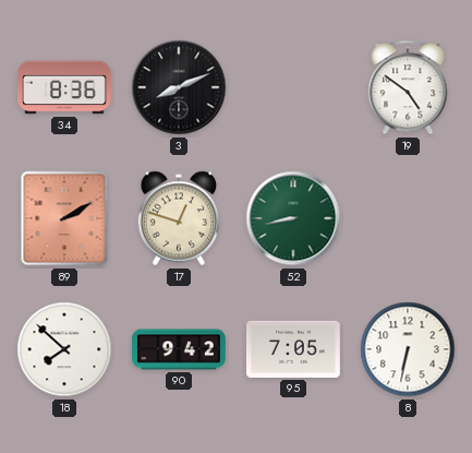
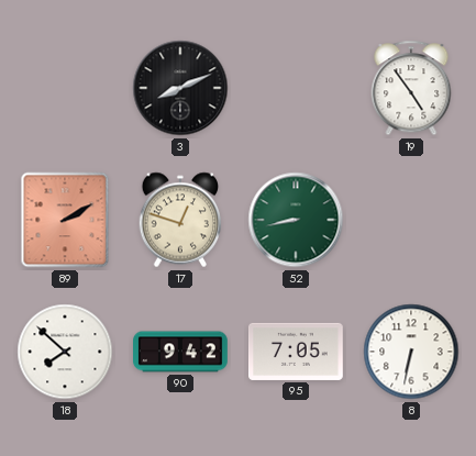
34: 8:36 -> none
19: 4:51 -> 4:54
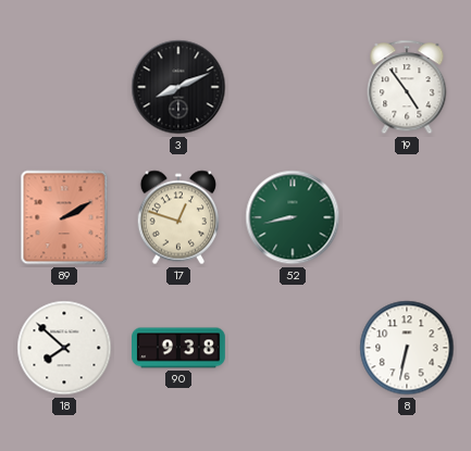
90: 9:42 -> 9:38
95: 7:05 -> none
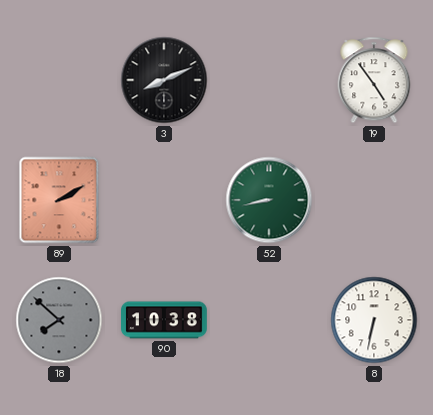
17: 12:48 -> none
18 dial: white -> grey
90: 9:38 -> 10:38
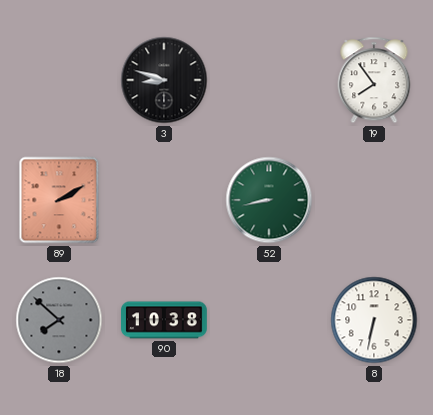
3: 8:11 -> 8:48
19: 4:54 -> 7:54
